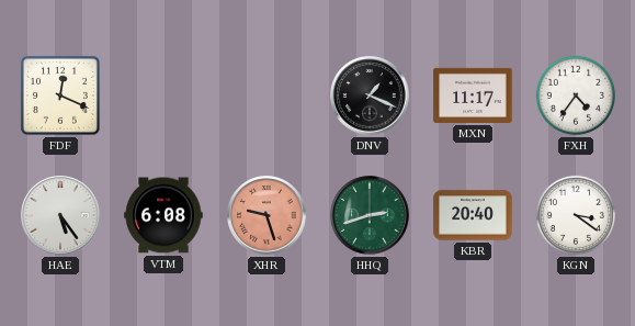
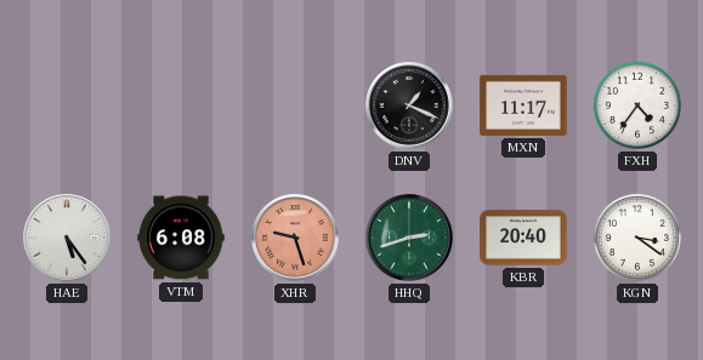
FDF: 12:19 -> none
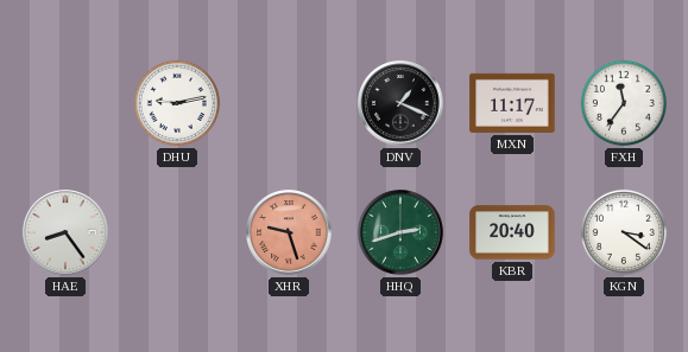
DHU: none -> 9:13
FXH: 4:36 -> 11:36
HAE: 5:24 -> 8:24
VTM: 6:08 -> none
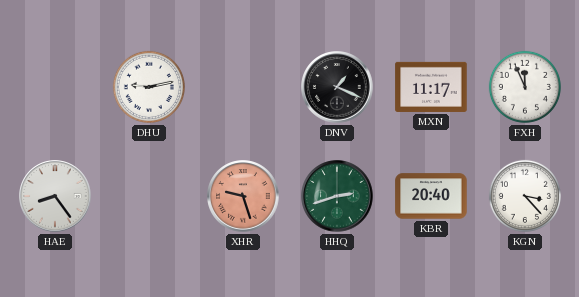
FXH: 11:36 -> 11:56
KGN: 3:21 -> 3:23
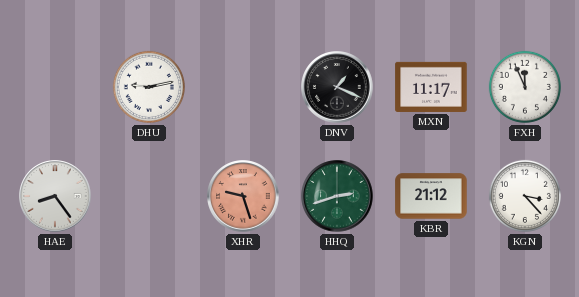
KBR: 20:40 -> 21:12
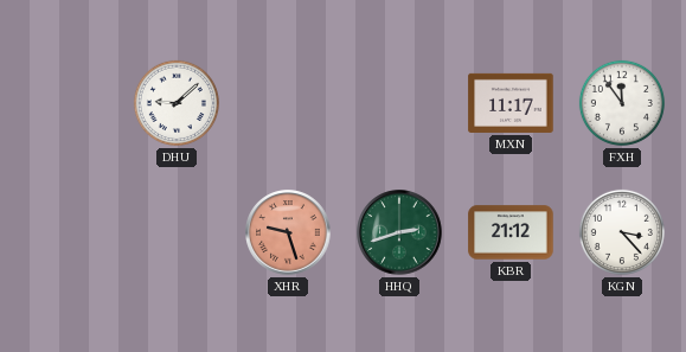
DHU: 9:13 -> 9:08
DNV: 1:19 -> none
FXH: 11:56 -> 11:54
HAE: 8:24 -> none
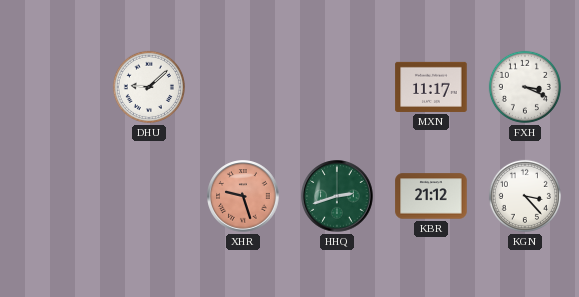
FXH: 11:54 -> 3:19
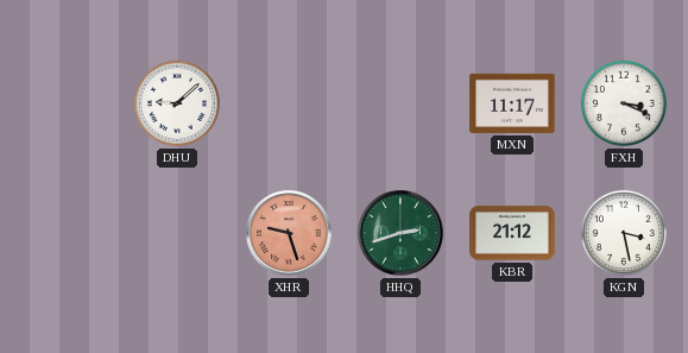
KGN: 3:23 -> 3:28
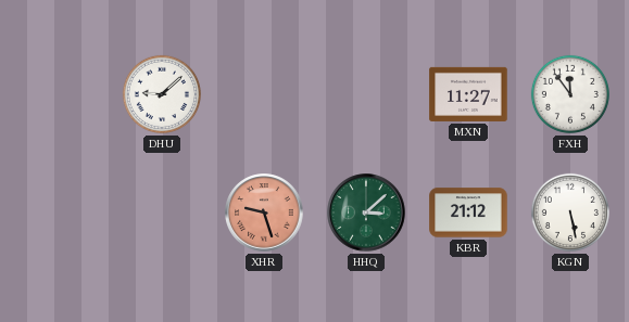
MXN: 11:17 -> 11:27
FXH: 3:19 -> 11:54
HHQ: 2:42 -> 3:08
KGN: 3:28 -> 5:28
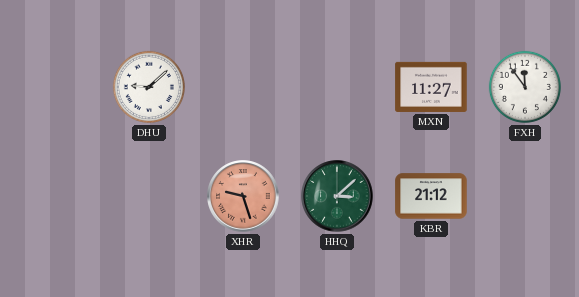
KGN: 5:28 -> none
